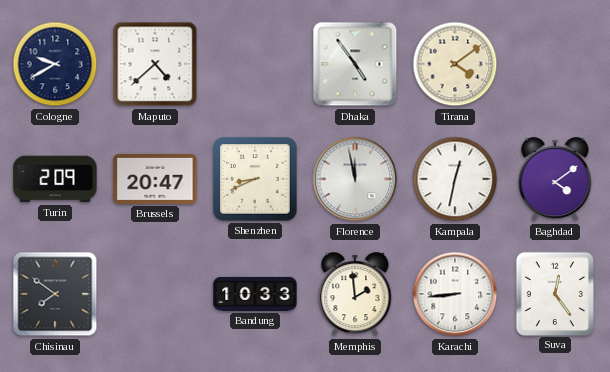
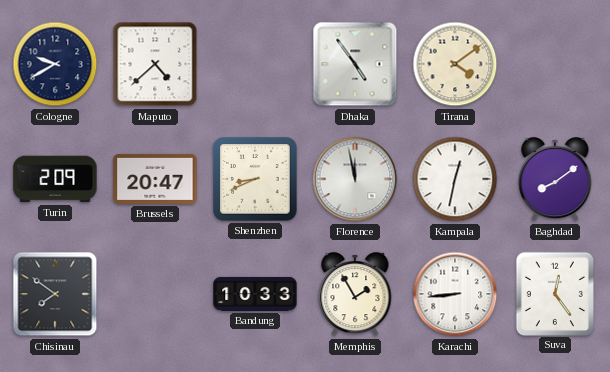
Baghdad: 4:09 -> 8:09
Memphis: 1:59 -> 1:55
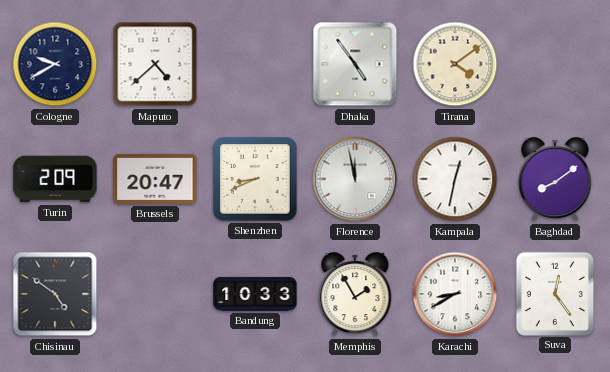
Chisinau: 7:51 -> 4:51
Karachi: 8:44 -> 8:40
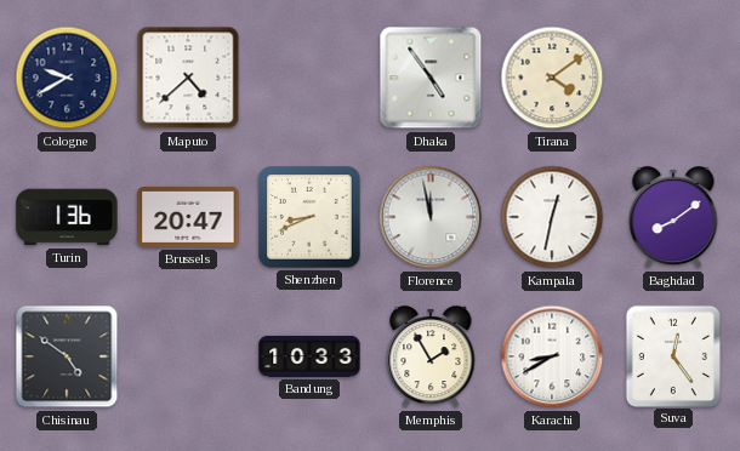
Turin: 2:09 -> 1:36
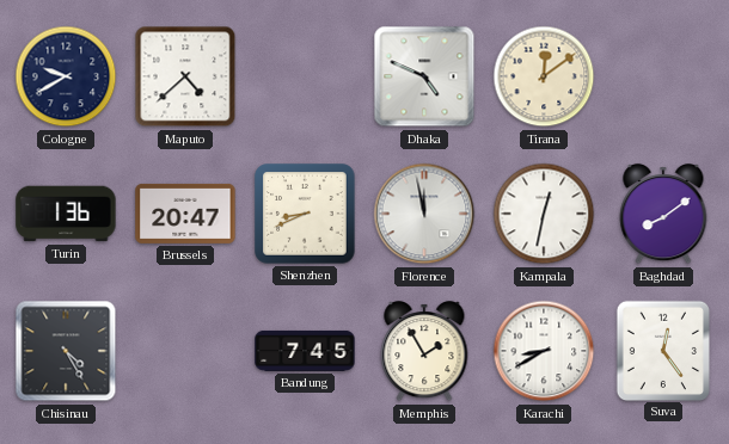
Dhaka: 4:54 -> 4:49
Tirana: 4:09 -> 12:09
Chisinau: 4:51 -> 4:25
Bandung: 10:33 -> 7:45
